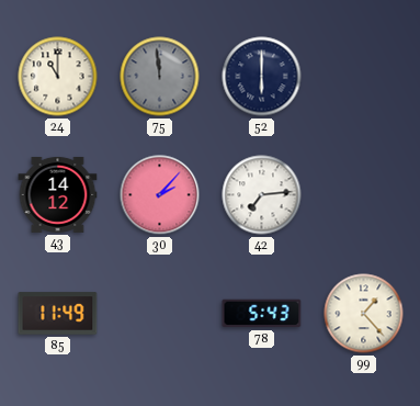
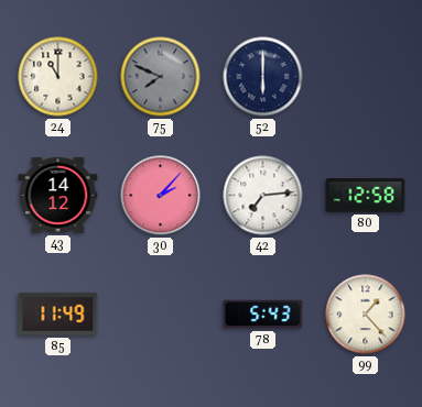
75: 11:59 -> 7:49
80: none -> 12:58
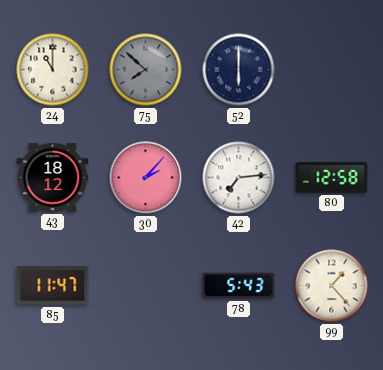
75: 7:49 -> 7:52
43: 14:12 -> 18:12
85: 11:49 -> 11:47
